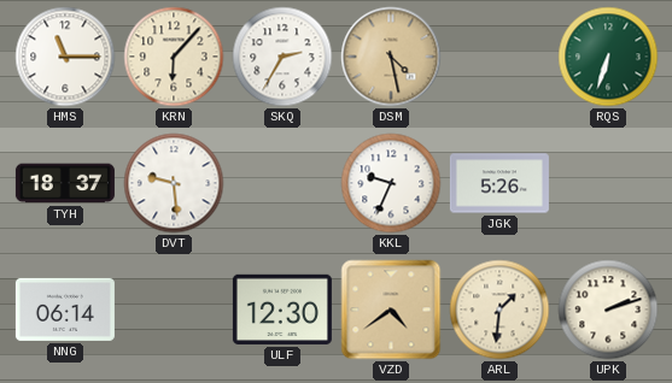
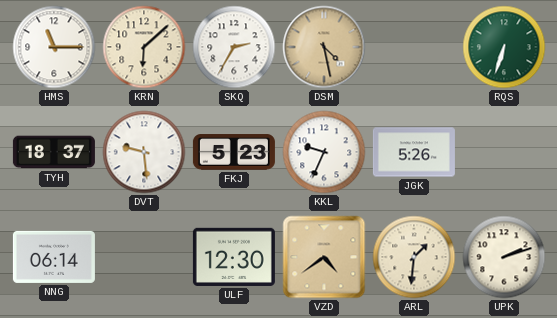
KRN: 6:07 -> 6:08
FKJ: none -> 5:23
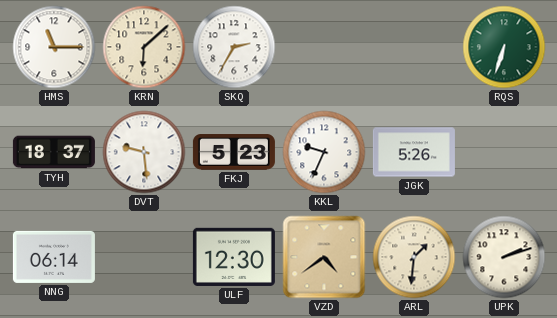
DSM: 4:28 -> none
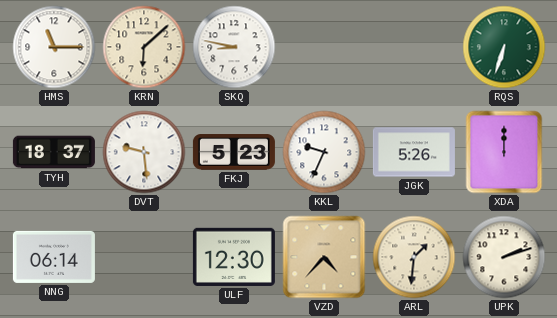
SKQ: 2:35 -> 8:47
XDA: none -> 12:00
VZD: 4:39 -> 4:37
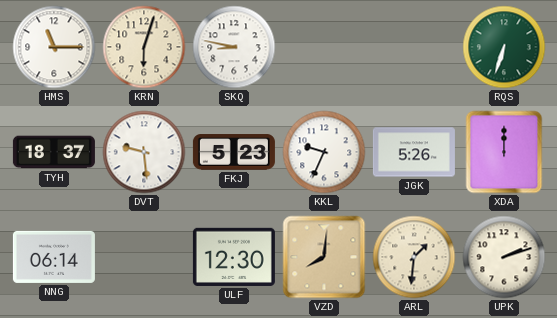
KRN: 6:08 -> 6:03
VZD: 4:37 -> 8:01
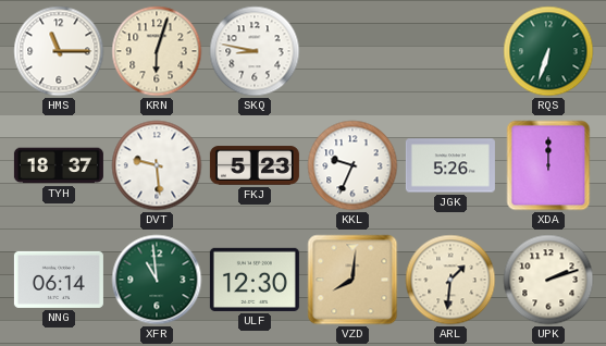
XFR: none -> 10:59
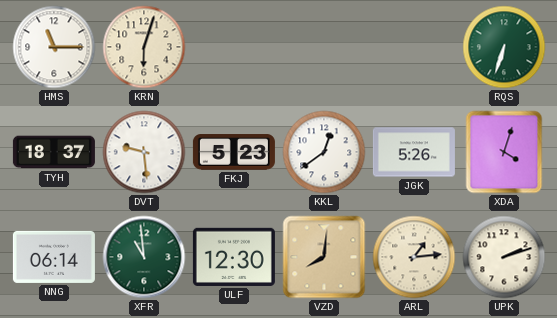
SKQ: 8:47 -> none
KKL: 9:34 -> 12:39
XDA: 12:00 -> 4:03
ARL: 1:31 -> 1:14
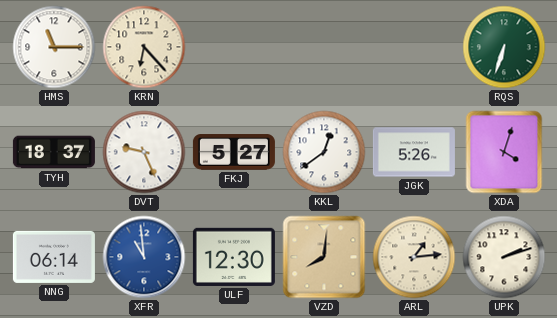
KRN: 6:03 -> 6:23
DVT: 9:29 -> 9:26
FKJ: 5:23 -> 5:27
XFR dial: green -> blue
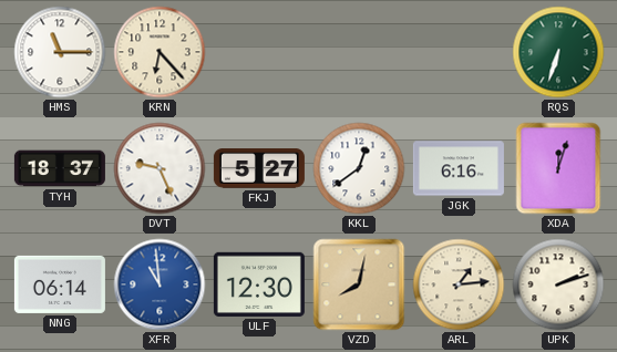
JGK: 5:26 -> 6:16
XDA: 4:03 -> 12:03
VZD: 8:01 -> 8:02
